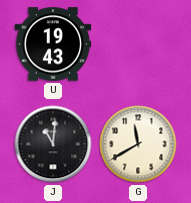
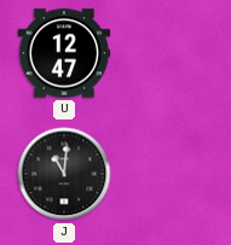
U: 19:43 -> 12:47
G: 11:40 -> none
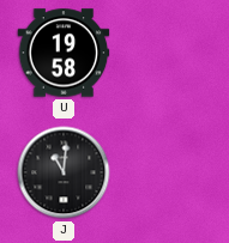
U: 12:47 -> 19:58
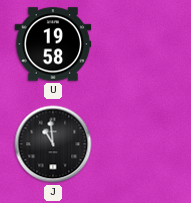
J: 11:01 -> 10:59
